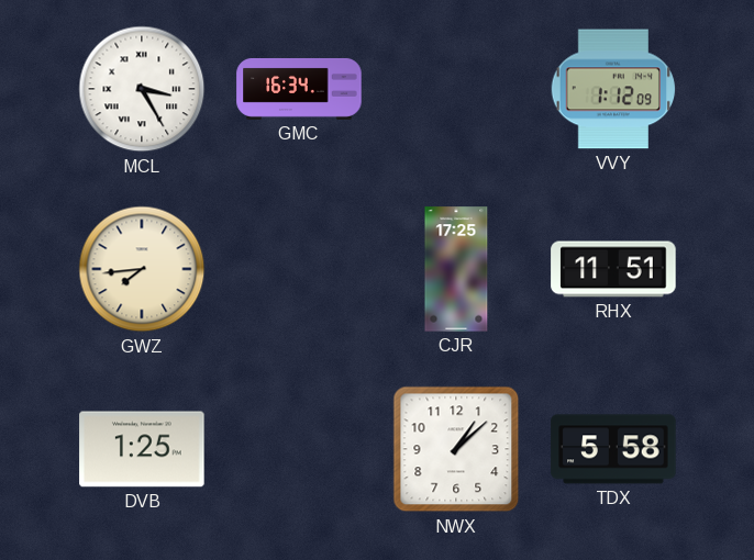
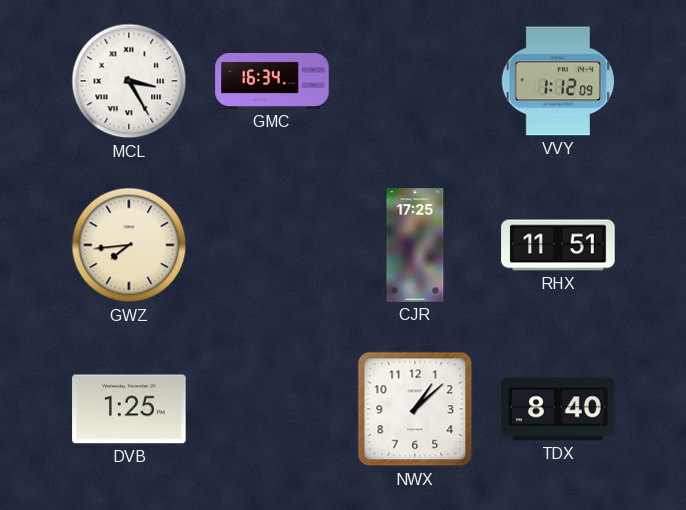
TDX: 5:58 -> 8:40
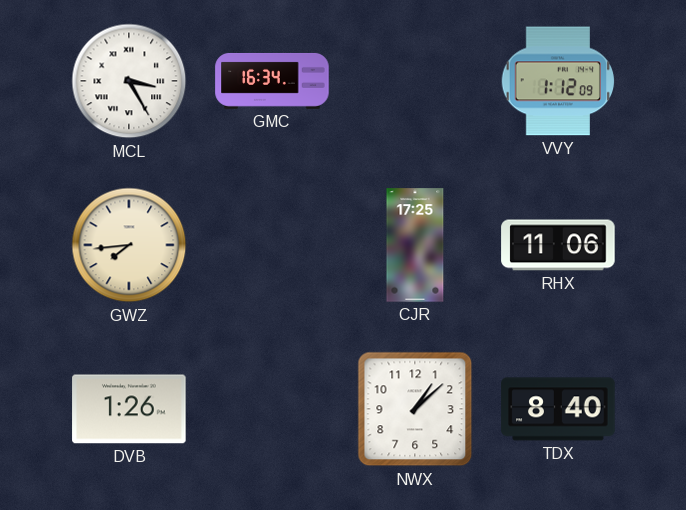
RHX: 11:51 -> 11:06
DVB: 1:25 -> 1:26
